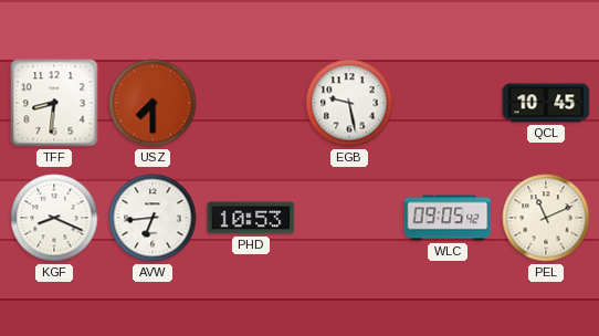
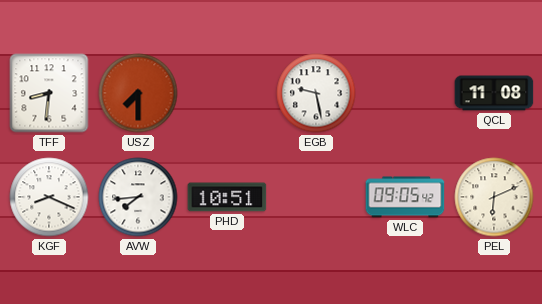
QCL: 10:45 -> 11:08
AVW: 6:44 -> 7:44
PHD: 10:53 -> 10:51
PEL: 11:11 -> 6:11
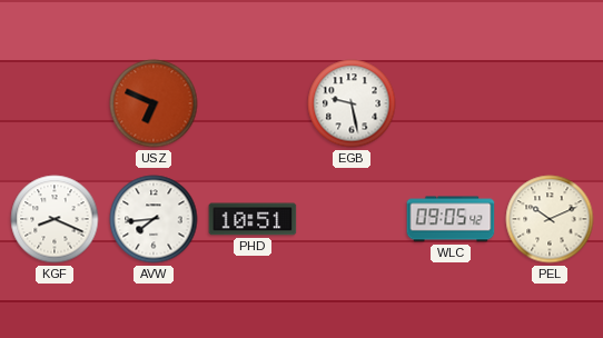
TFF: 8:31 -> none
USZ: 7:30 -> 6:49
QCL: 11:08 -> none
PEL: 6:11 -> 10:11
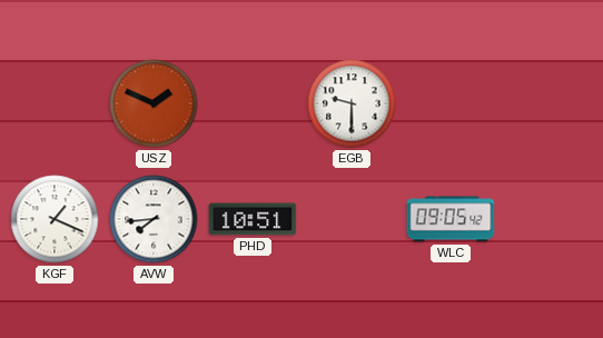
USZ: 6:49 -> 1:49
EGB: 9:28 -> 9:30
KGF: 8:19 -> 1:19
PEL: 10:11 -> none
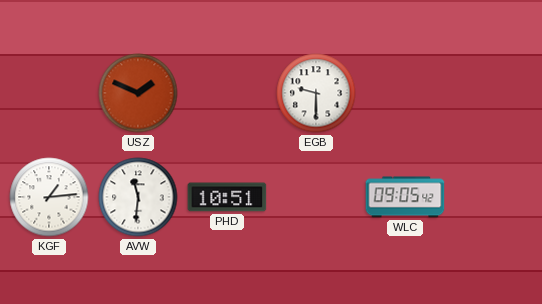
KGF: 1:19 -> 1:14
AVW: 7:44 -> 11:31
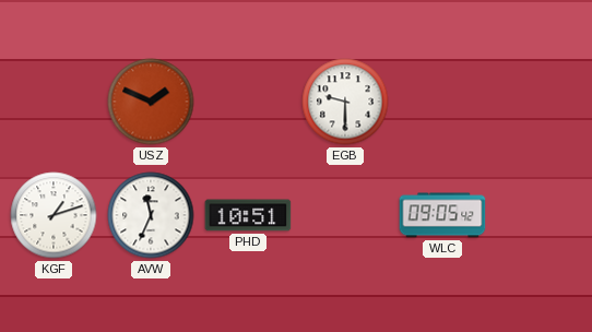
KGF: 1:14 -> 1:12
AVW: 11:31 -> 11:34
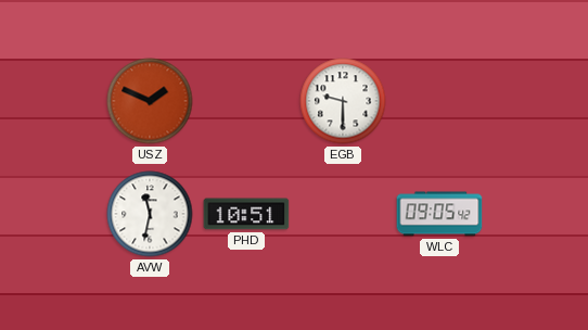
KGF: 1:12 -> none
AVW: 11:34 -> 11:32
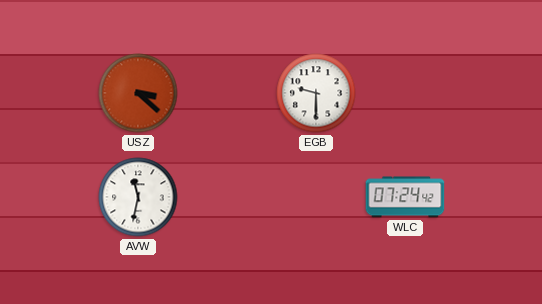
USZ: 1:49 -> 3:22
PHD: 10:51 -> none
WLC: 09:05 -> 07:24
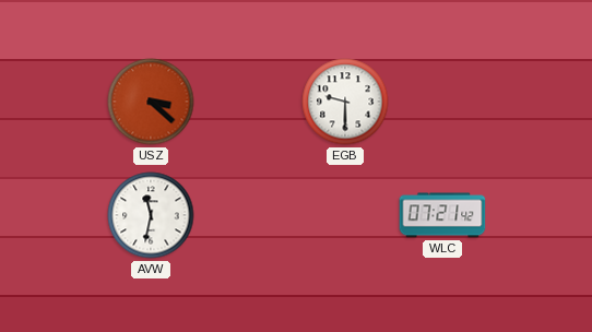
WLC: 07:24 -> 07:21
